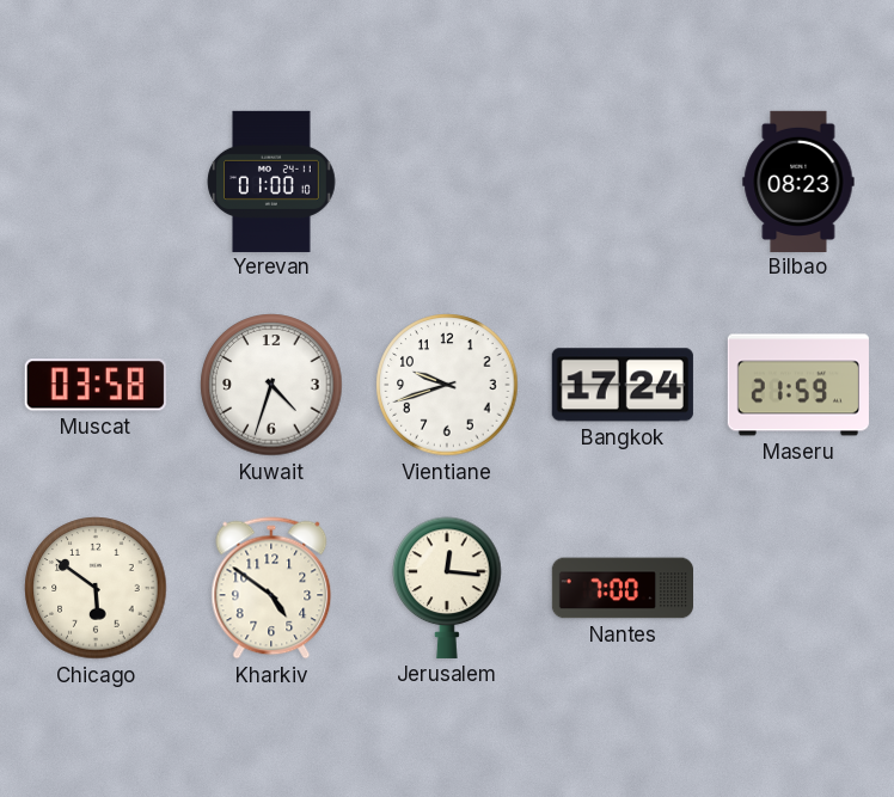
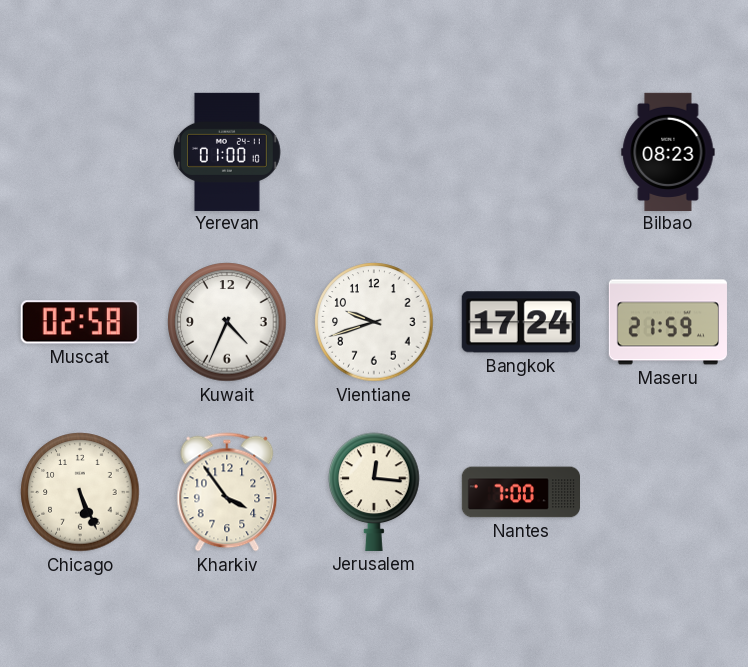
Muscat: 03:58 -> 02:58
Kuwait: 4:33 -> 4:34
Chicago: 5:51 -> 5:26
Kharkiv: 4:51 -> 3:54
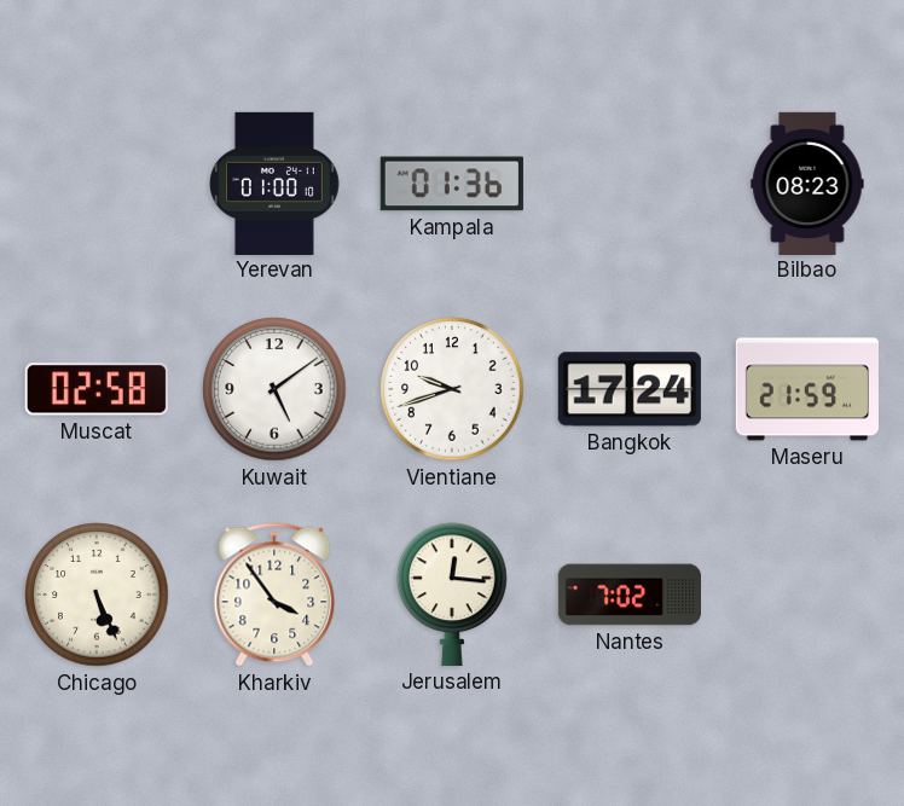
Kampala: none -> 01:36
Kuwait: 4:34 -> 5:09
Nantes: 7:00 -> 7:02
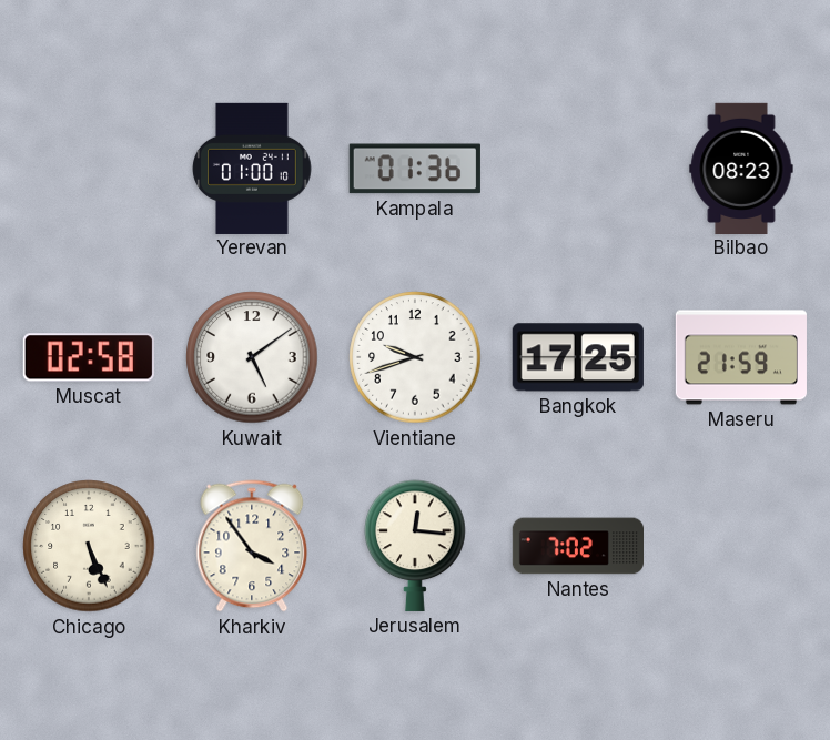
Bangkok: 17:24 -> 17:25
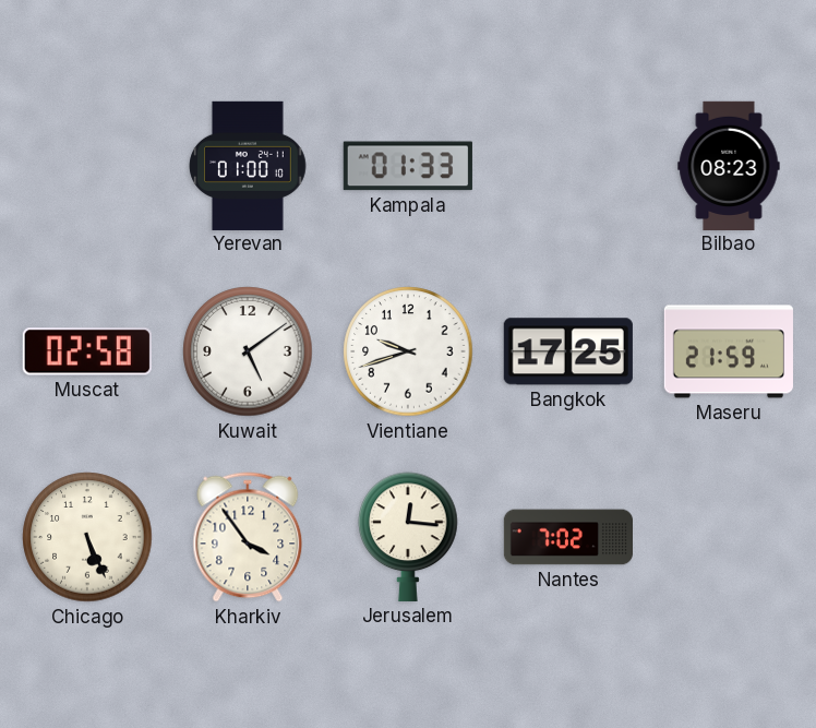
Kampala: 01:36 -> 01:33
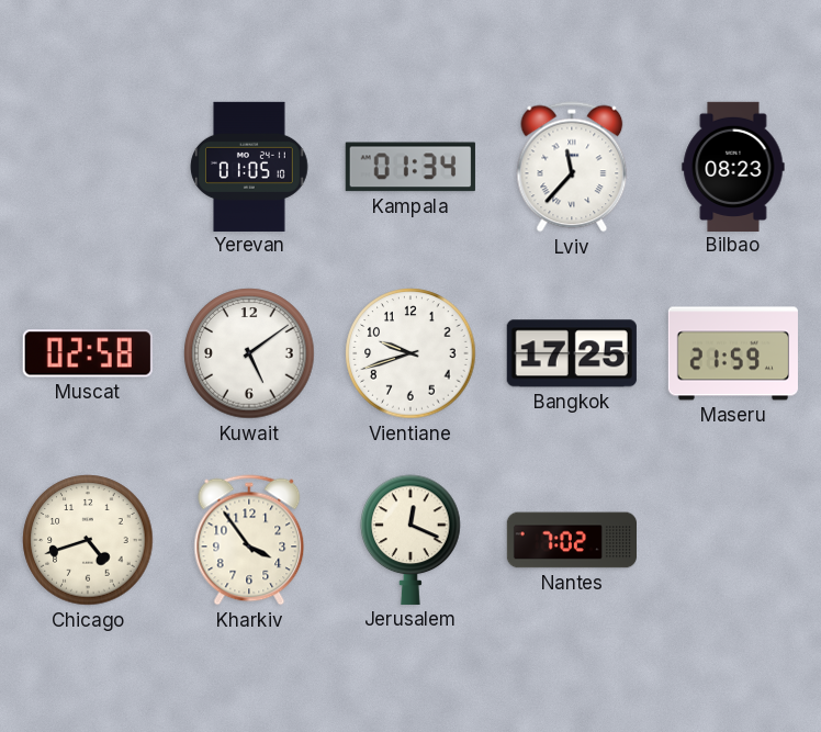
Yerevan: 01:00 -> 01:05
Kampala: 01:33 -> 01:34
Lviv: none -> 11:37
Chicago: 5:26 -> 4:42
Jerusalem: 12:16 -> 12:19
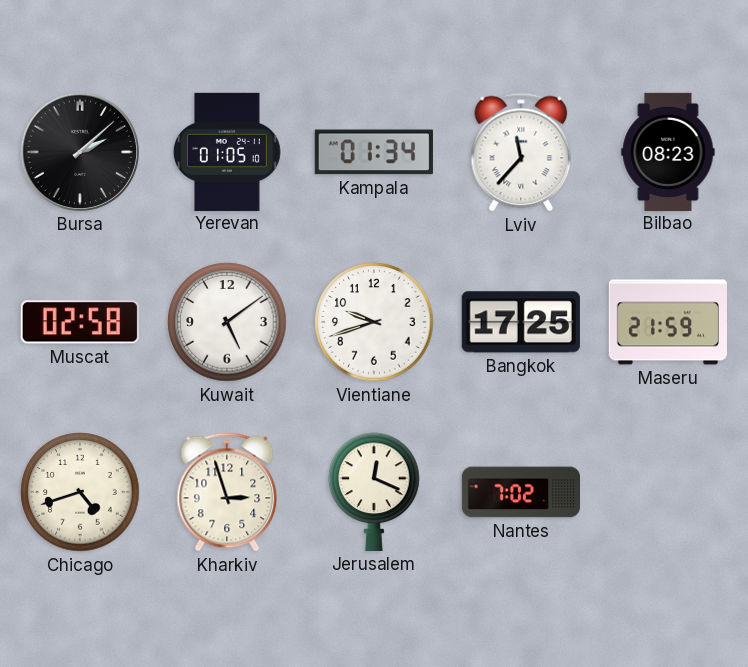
Bursa: none -> 2:08
Kharkiv: 3:54 -> 2:57
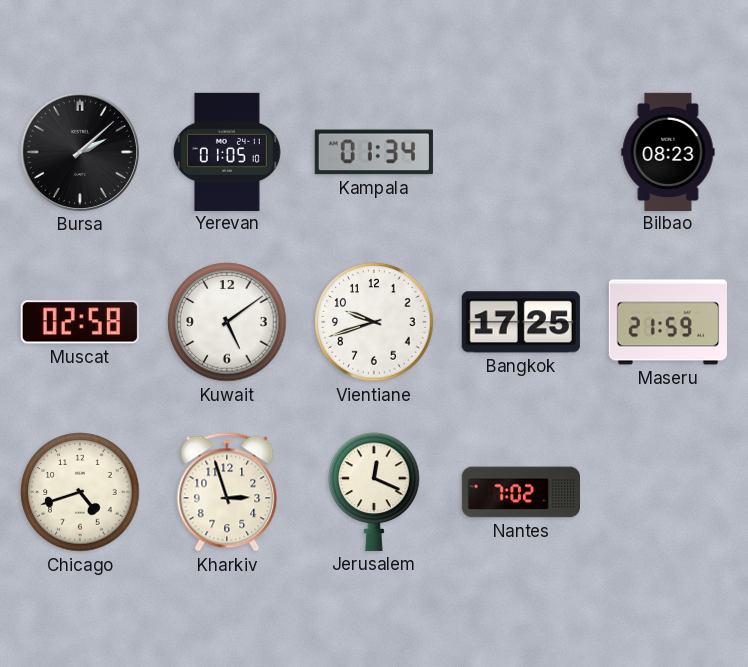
Lviv: 11:37 -> none
